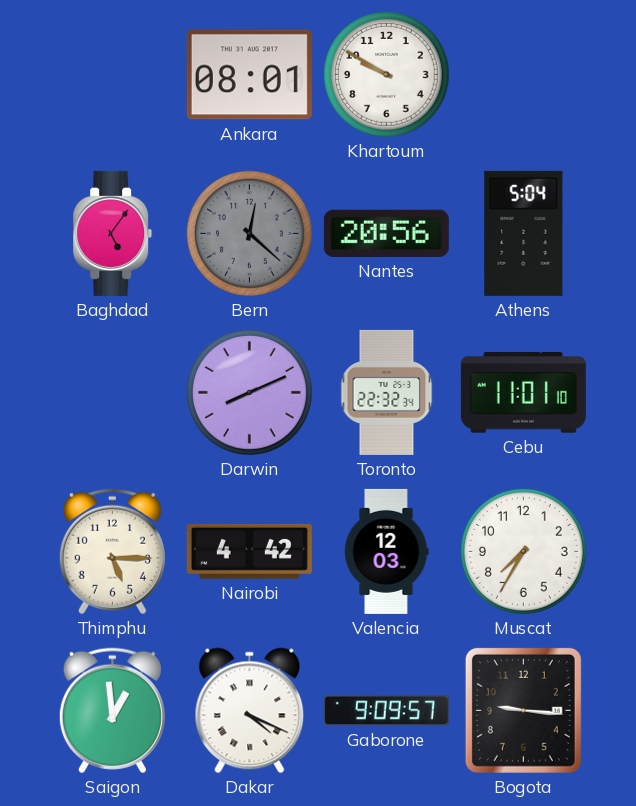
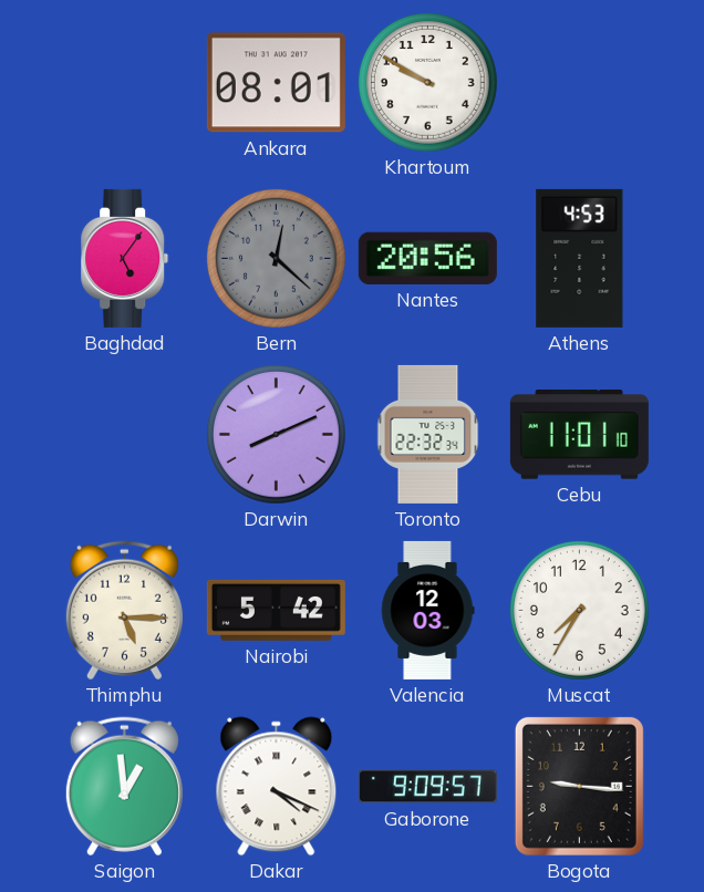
Athens: 5:04 -> 4:53
Nairobi: 4:42 -> 5:42
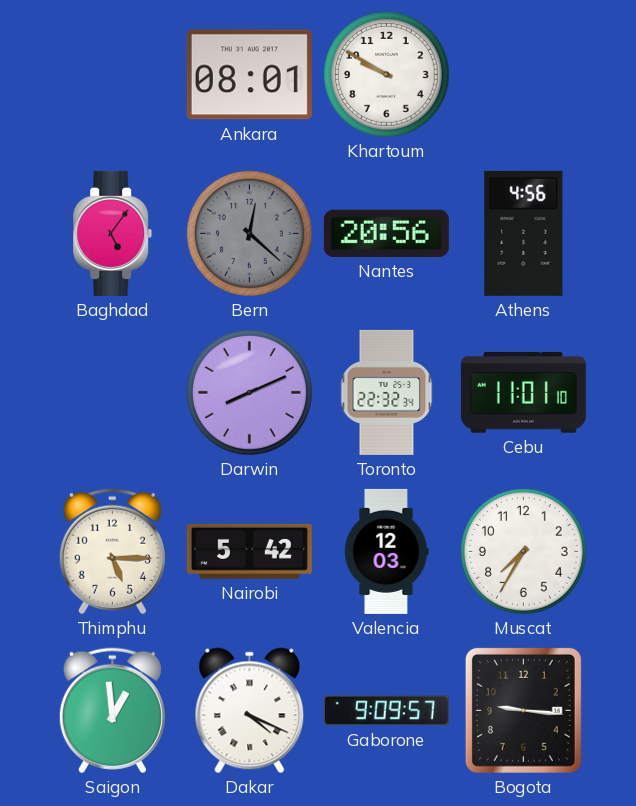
Athens: 4:53 -> 4:56
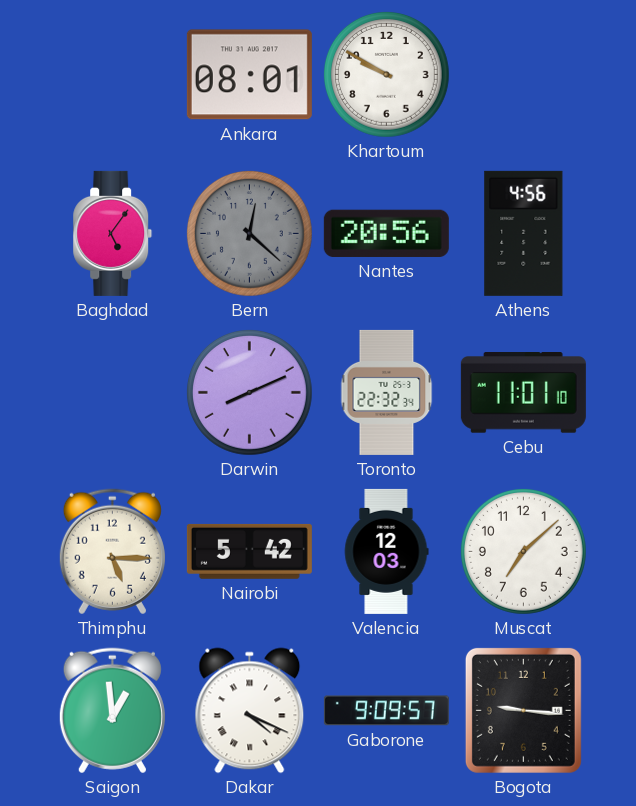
Muscat: 7:35 -> 7:08
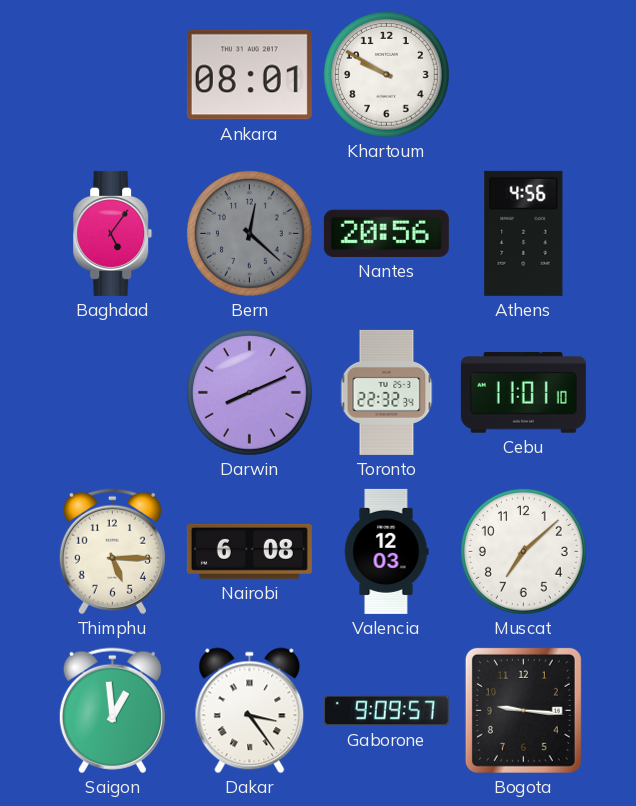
Nairobi: 5:42 -> 6:08
Dakar: 4:19 -> 3:24
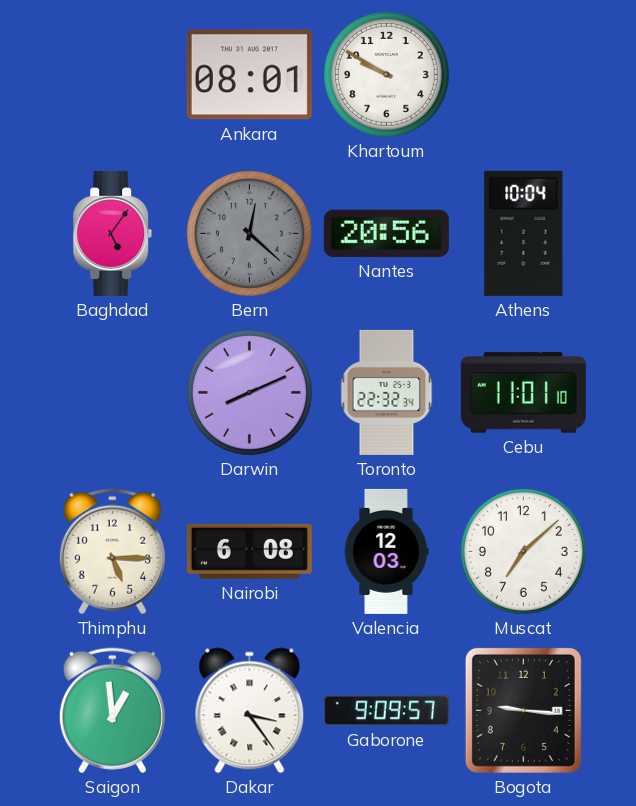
Athens: 4:56 -> 10:04
